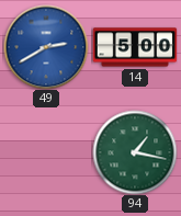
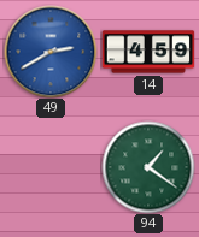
14: 5:00 -> 4:59
94: 1:17 -> 1:21
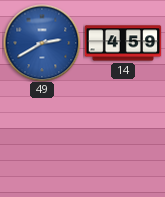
94: 1:21 -> none
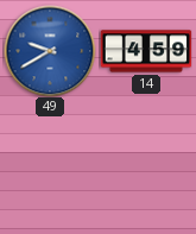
49: 2:40 -> 9:40
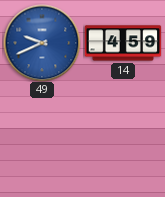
49: 9:40 -> 9:41
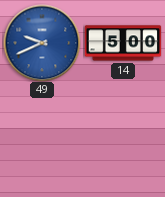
14: 4:59 -> 5:00
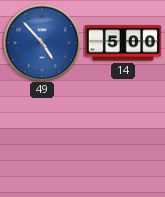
49: 9:41 -> 4:53
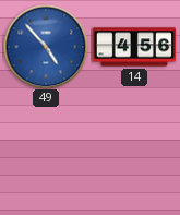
14: 5:00 -> 4:56
